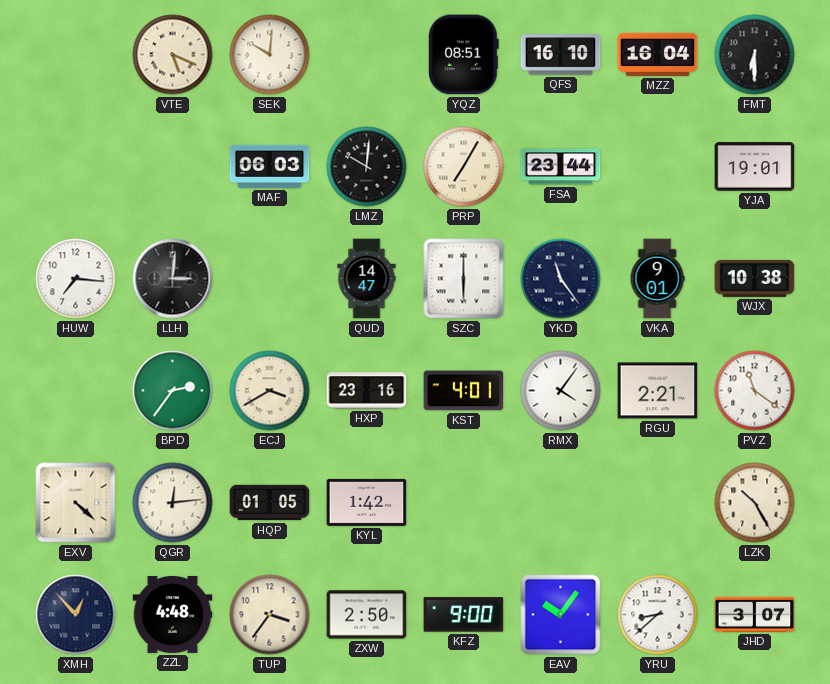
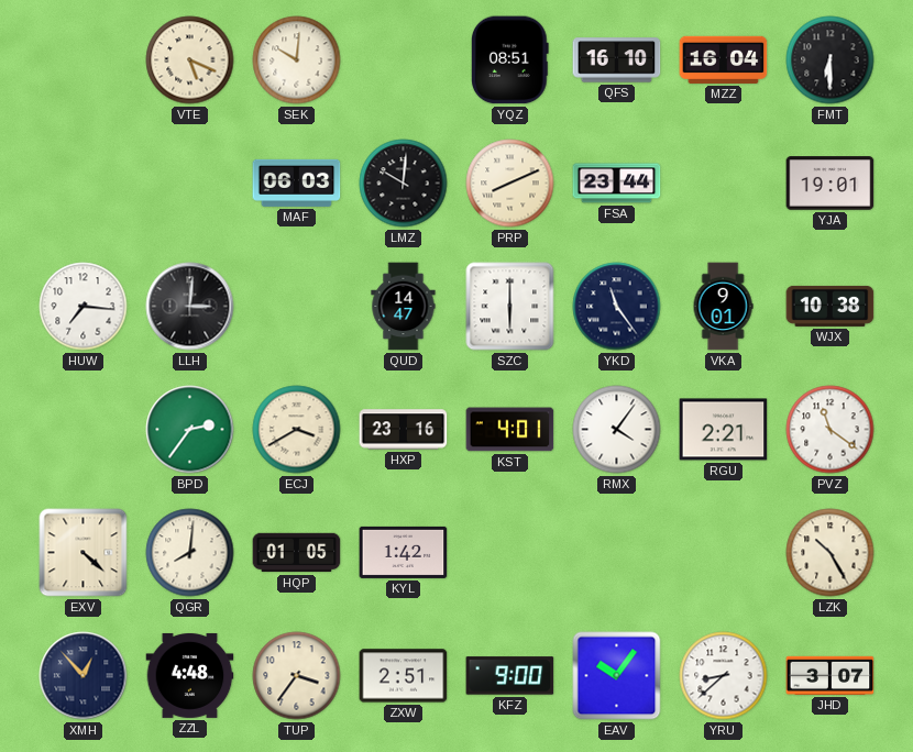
PRP: 7:05 -> 8:11
QGR: 12:14 -> 8:01
ZXW: 2:50 -> 2:51
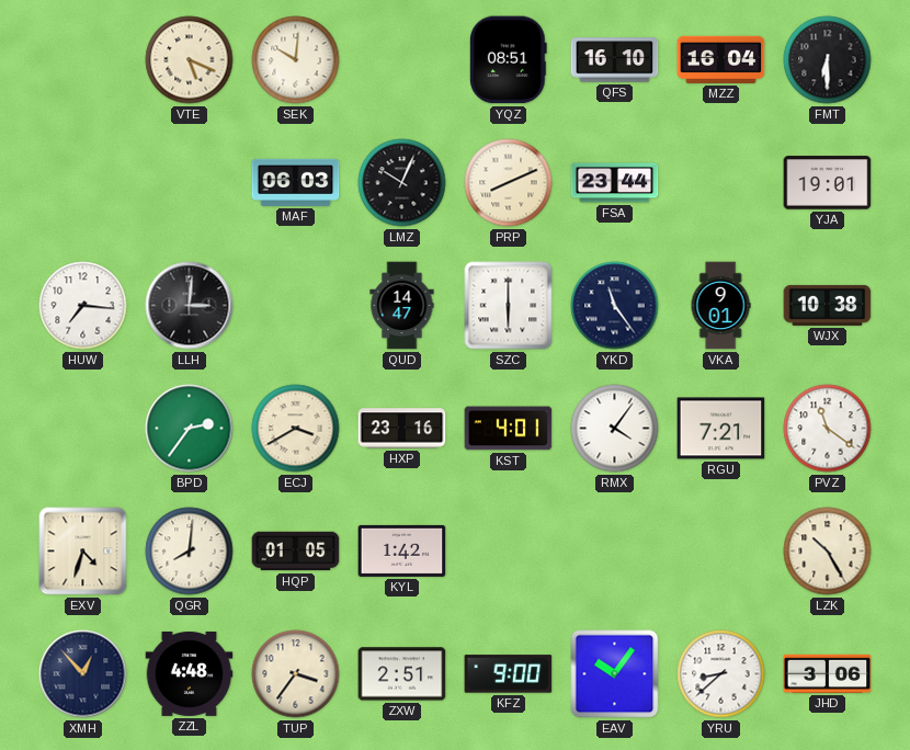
LMZ: 10:01 -> 10:04
RGU: 2:21 -> 7:21
EXV: 4:22 -> 4:33
JHD: 3:07 -> 3:06
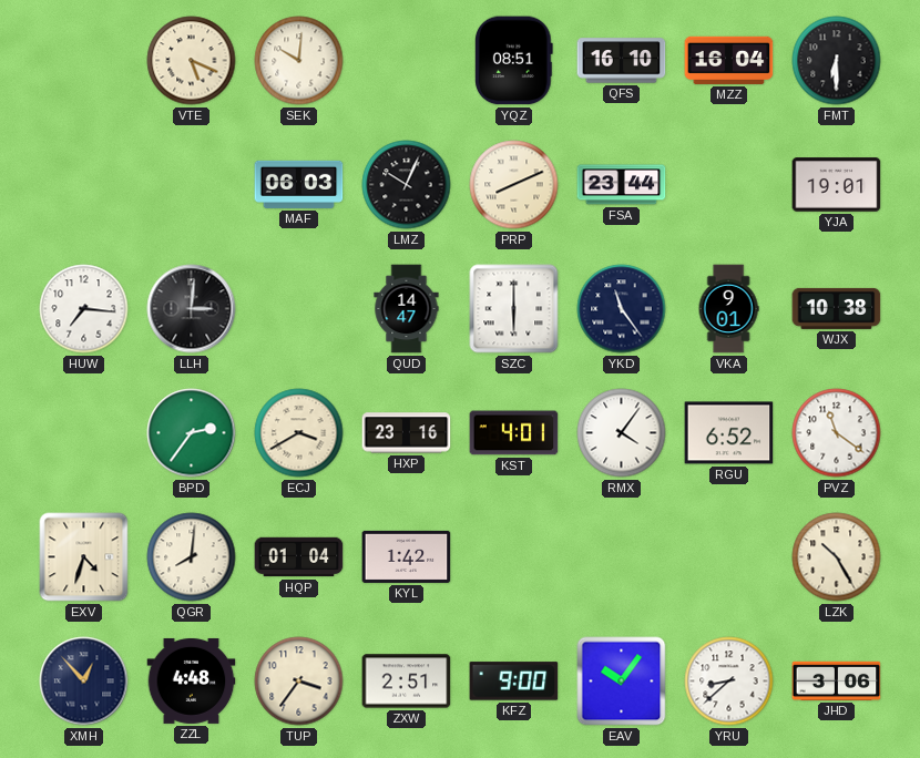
RGU: 7:21 -> 6:52
HQP: 01:05 -> 01:04
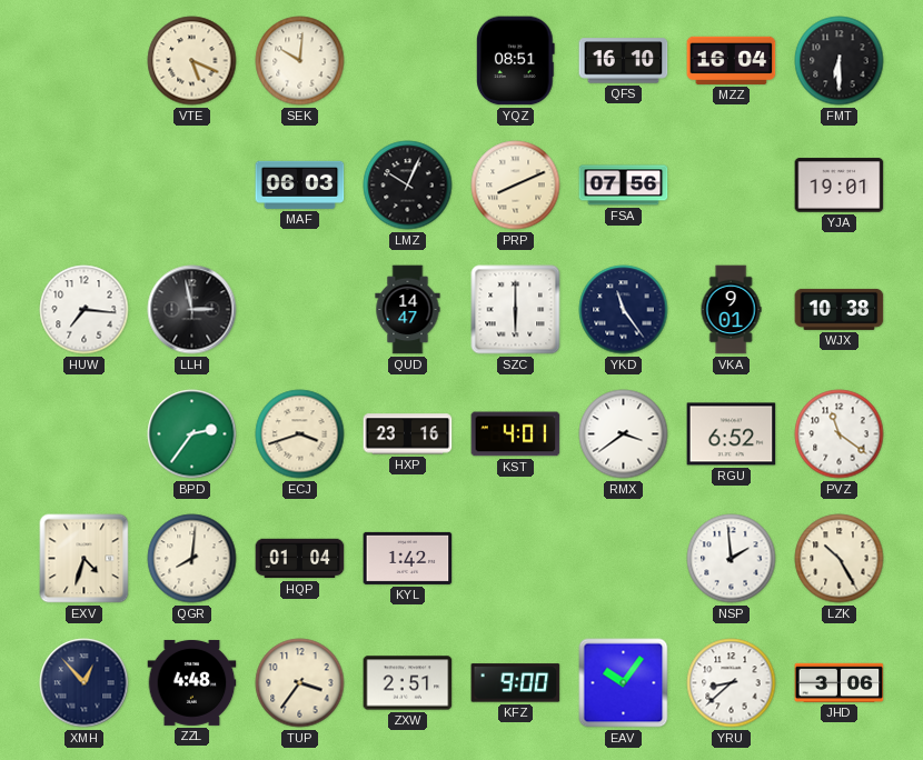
FSA: 23:44 -> 07:56
LLH: 3:01 -> 2:58
ECJ: 3:40 -> 3:42
RMX: 4:06 -> 3:39
NSP: none -> 1:59
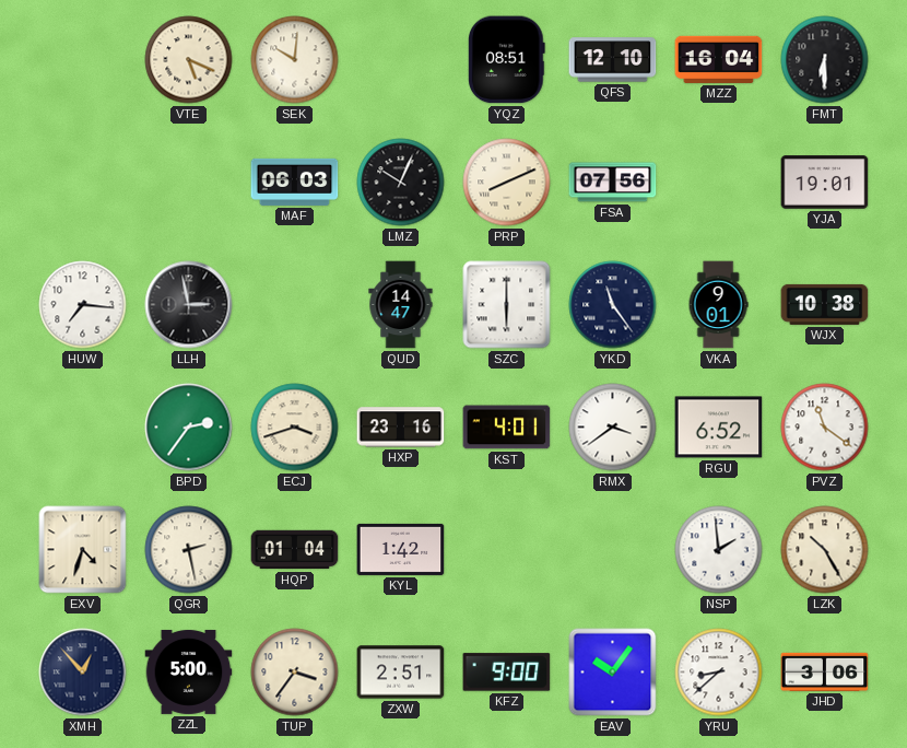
QFS: 16:10 -> 12:10
QGR: 8:01 -> 2:28
ZZL: 4:48 -> 5:00
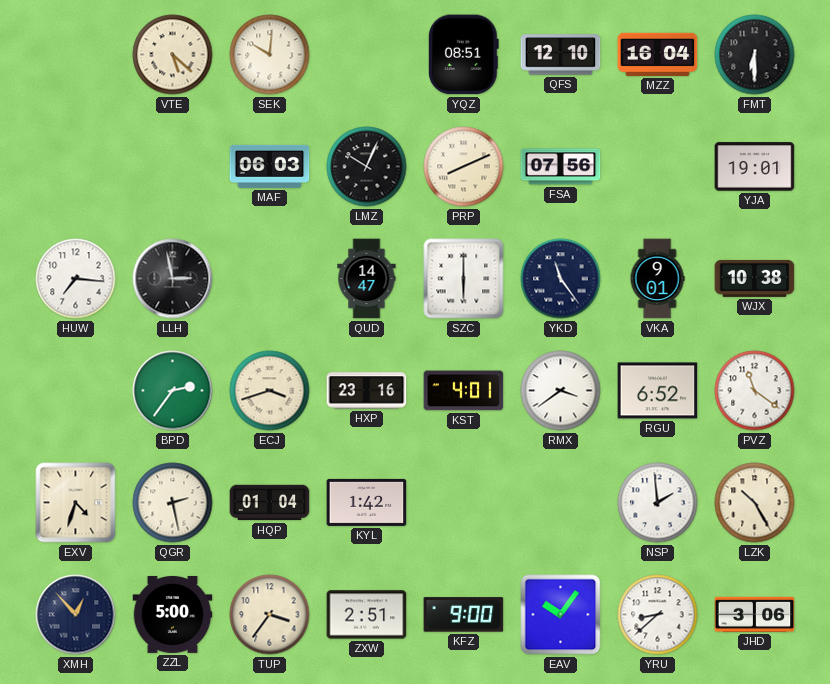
VTE: 5:19 -> 5:22
